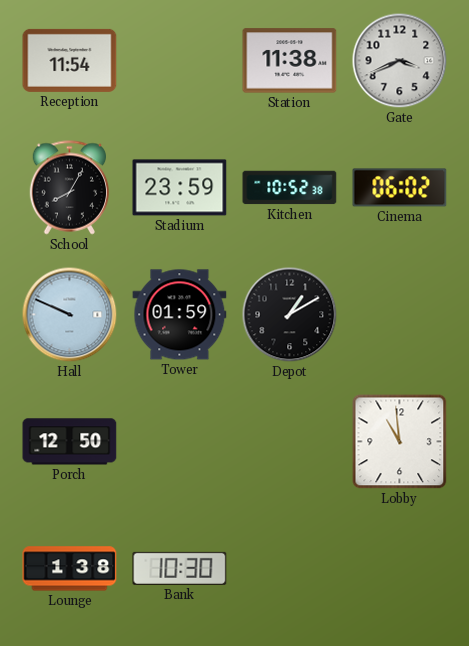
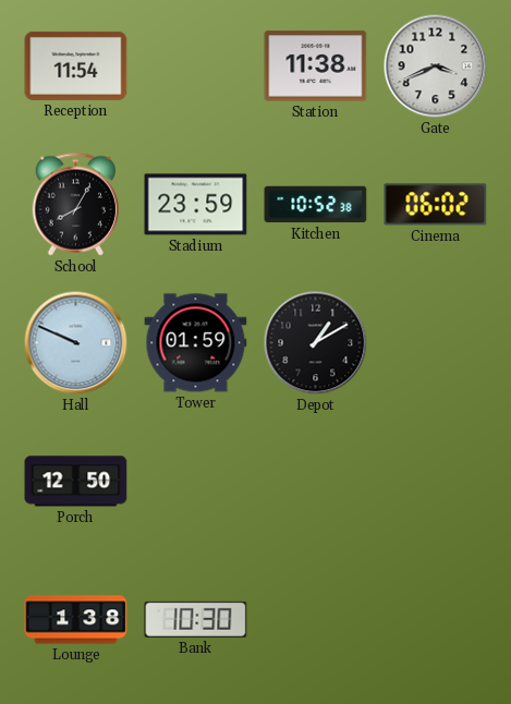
Lobby: 10:59 -> none
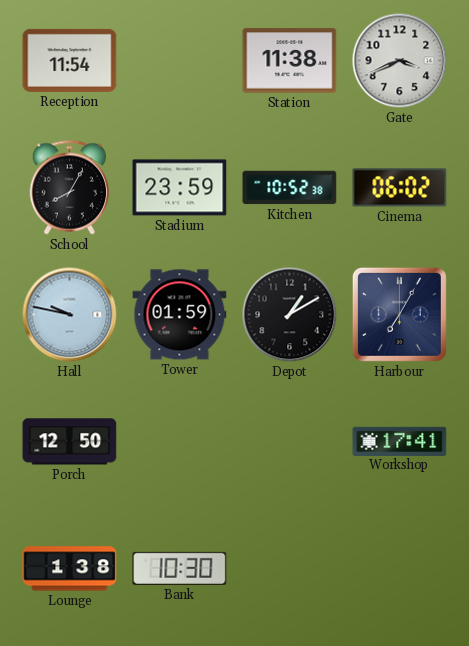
Hall: 9:49 -> 9:47
Harbour: none -> 7:05
Workshop: none -> 17:41
